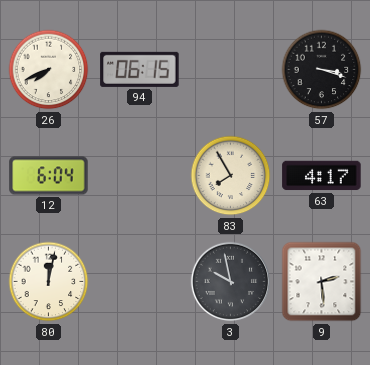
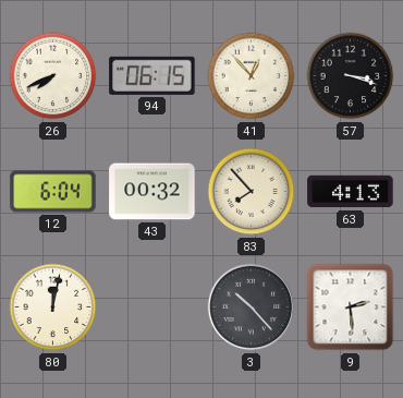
41: none -> 12:53
43: none -> 00:32
83: 7:55 -> 7:53
63: 4:17 -> 4:13
3: 9:58 -> 10:23
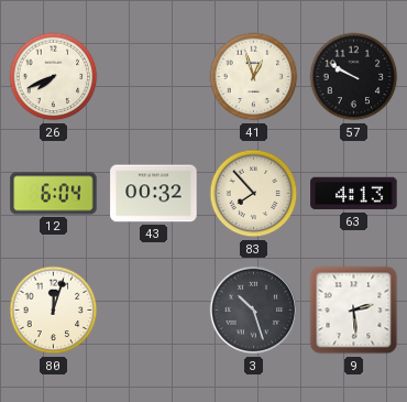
94: 06:15 -> none
41: 12:53 -> 12:57
57: 3:18 -> 9:50
80: 12:02 -> 12:03
3: 10:23 -> 10:27
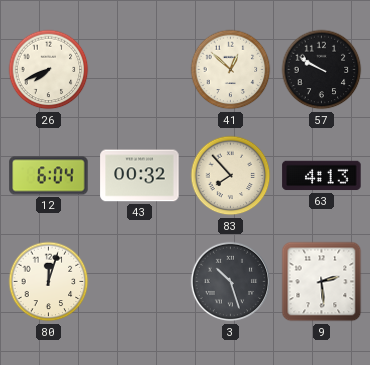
41: 12:57 -> 12:52
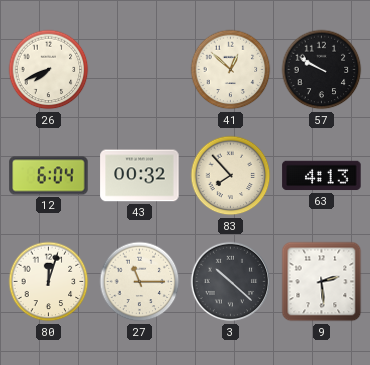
27: none -> 11:15
3: 10:27 -> 10:22
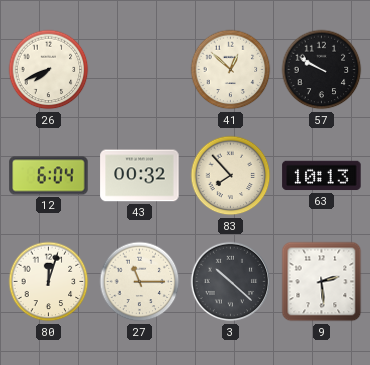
63: 4:13 -> 10:13
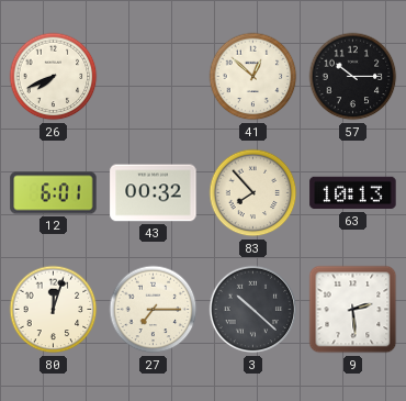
57: 9:50 -> 10:15
12: 6:04 -> 6:01
27: 11:15 -> 7:15
